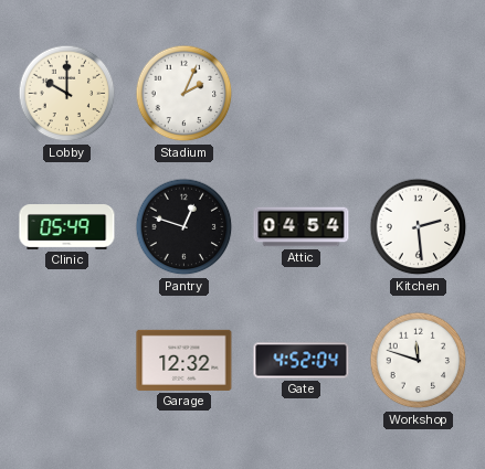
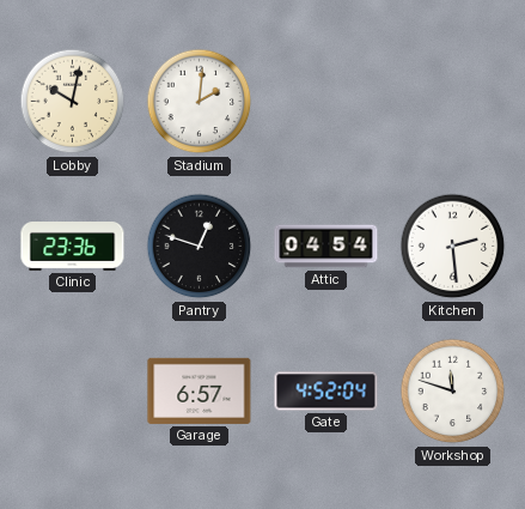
Lobby: 10:00 -> 10:02
Stadium: 2:04 -> 2:01
Clinic: 05:49 -> 23:36
Garage: 12:32 -> 6:57
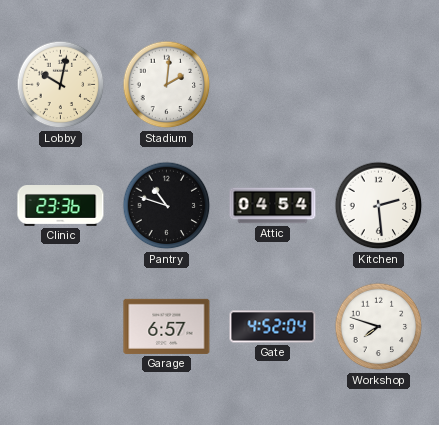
Pantry: 12:48 -> 10:48
Workshop: 11:48 -> 7:48
